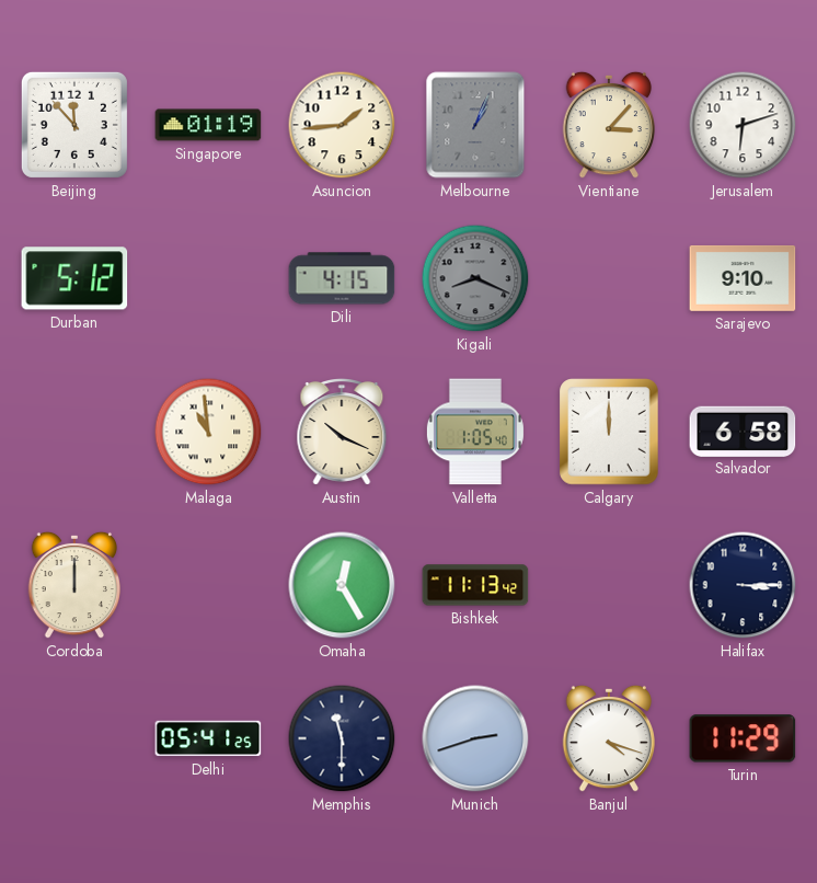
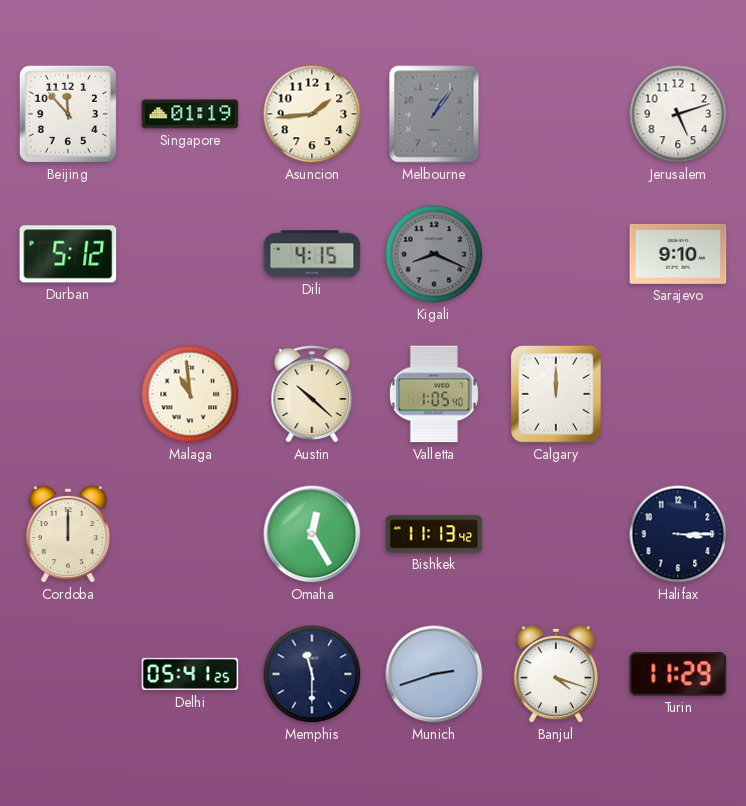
Melbourne: 1:04 -> 1:06
Vientiane: 3:07 -> none
Jerusalem: 6:12 -> 5:12
Austin: 10:19 -> 10:22
Salvador: 6:58 -> none
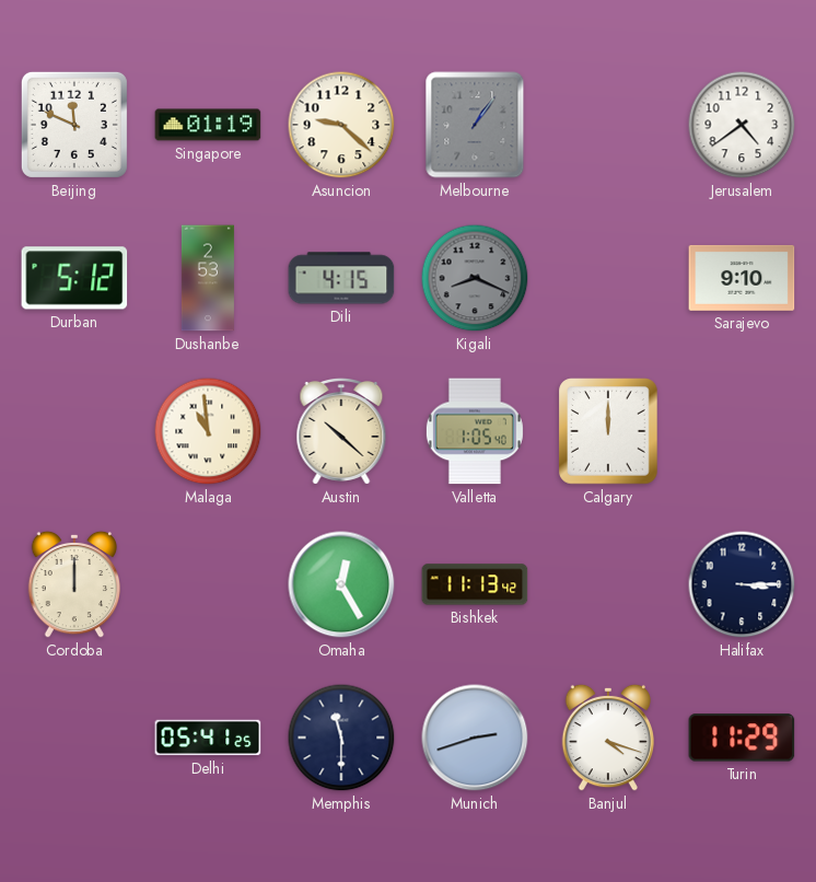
Beijing: 11:53 -> 11:49
Asuncion: 1:44 -> 9:22
Jerusalem: 5:12 -> 4:39
Dushanbe: none -> 2:53
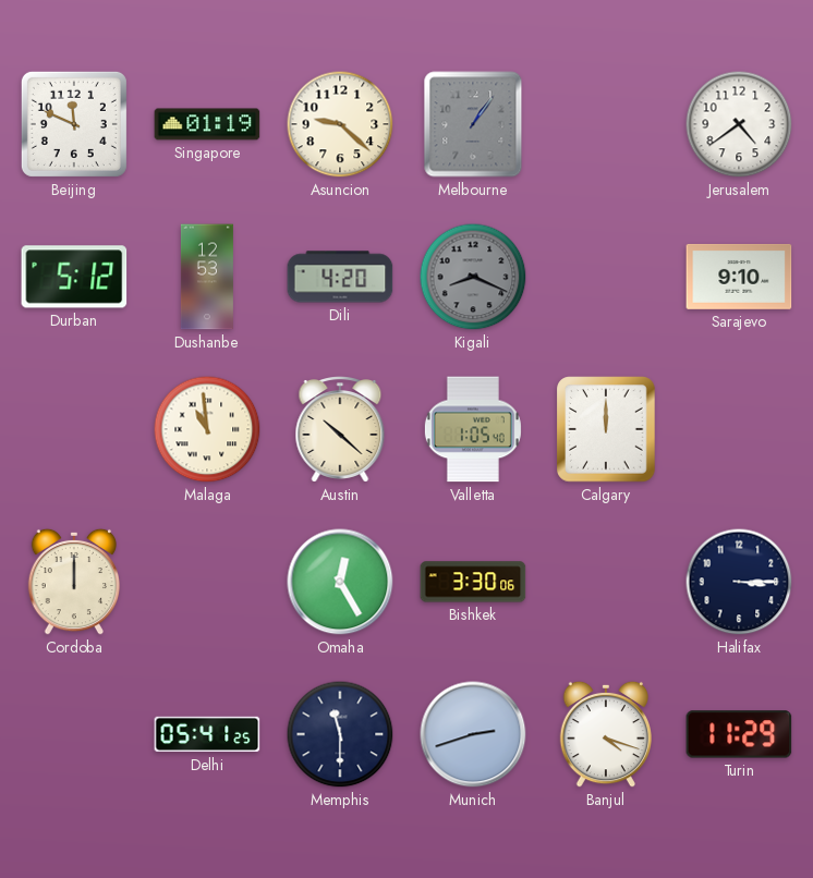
Dushanbe: 2:53 -> 12:53
Dili: 4:15 -> 4:20
Bishkek: 11:13 -> 3:30
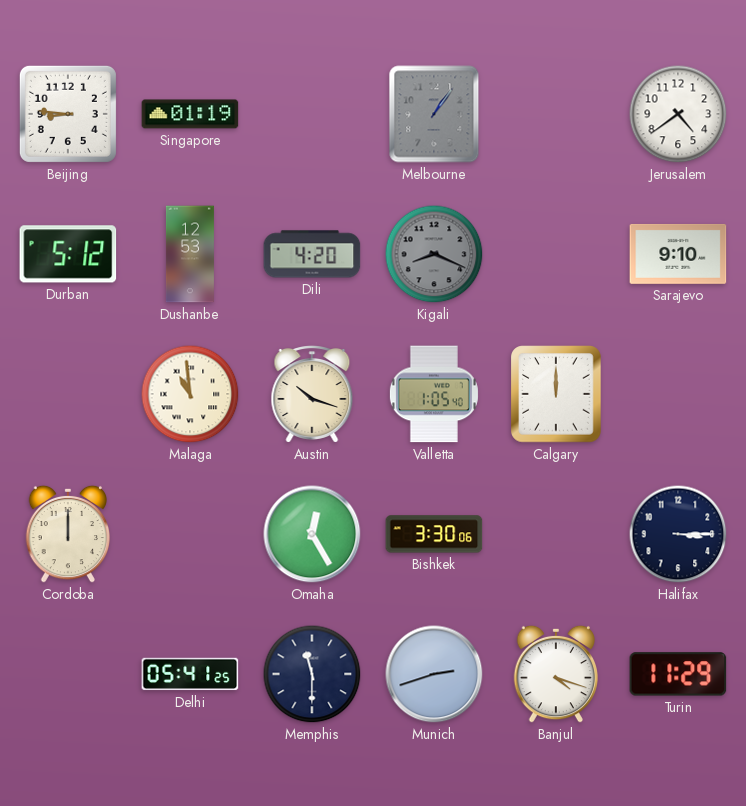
Beijing: 11:49 -> 8:46
Asuncion: 9:22 -> none
Austin: 10:22 -> 10:18
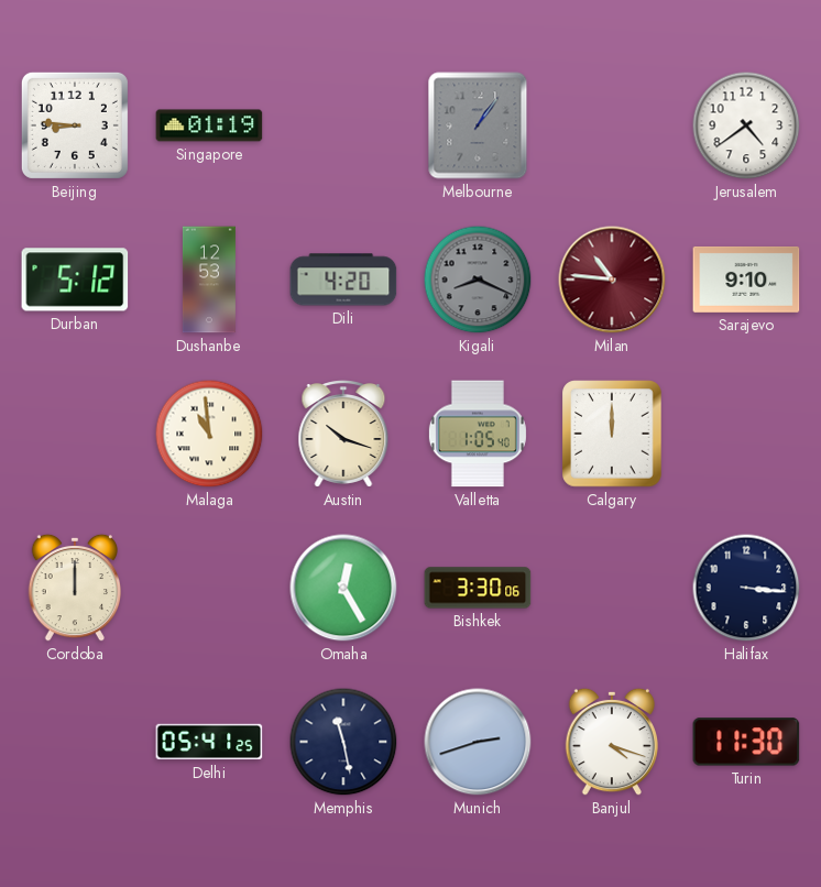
Milan: none -> 10:46
Halifax: 3:15 -> 3:16
Memphis: 11:30 -> 11:28
Turin: 11:29 -> 11:30
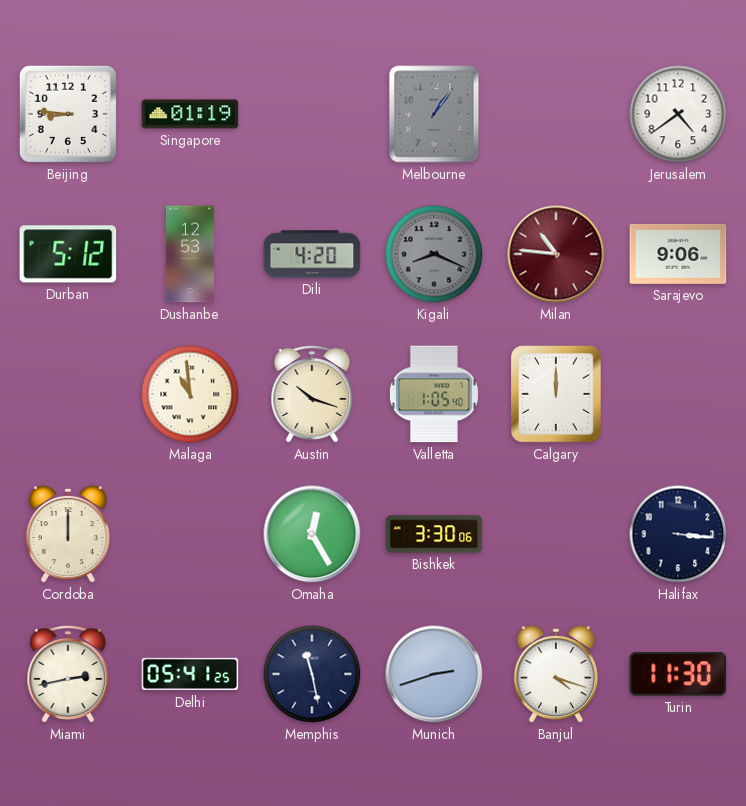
Sarajevo: 9:10 -> 9:06
Miami: none -> 2:43
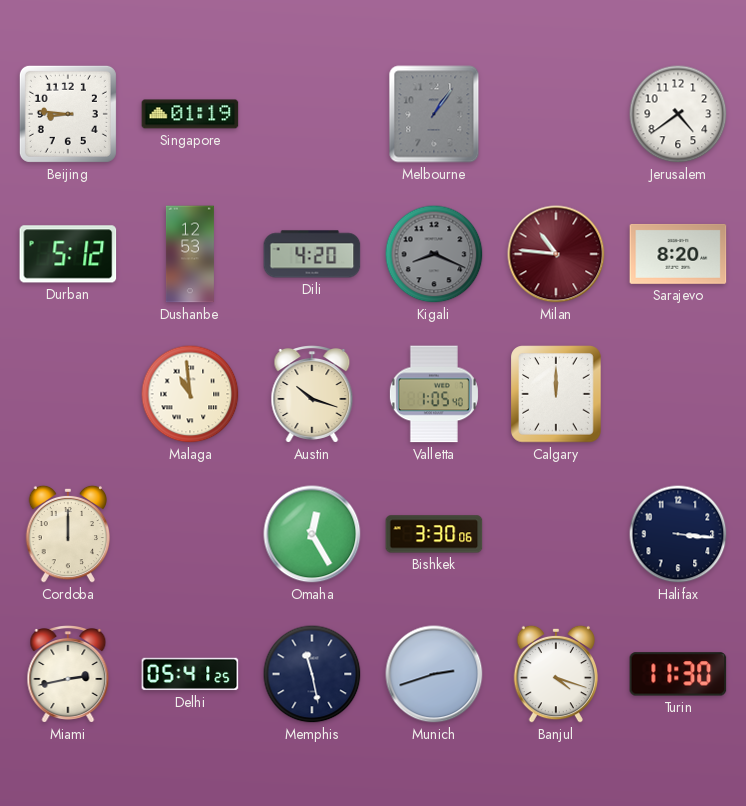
Sarajevo: 9:06 -> 8:20
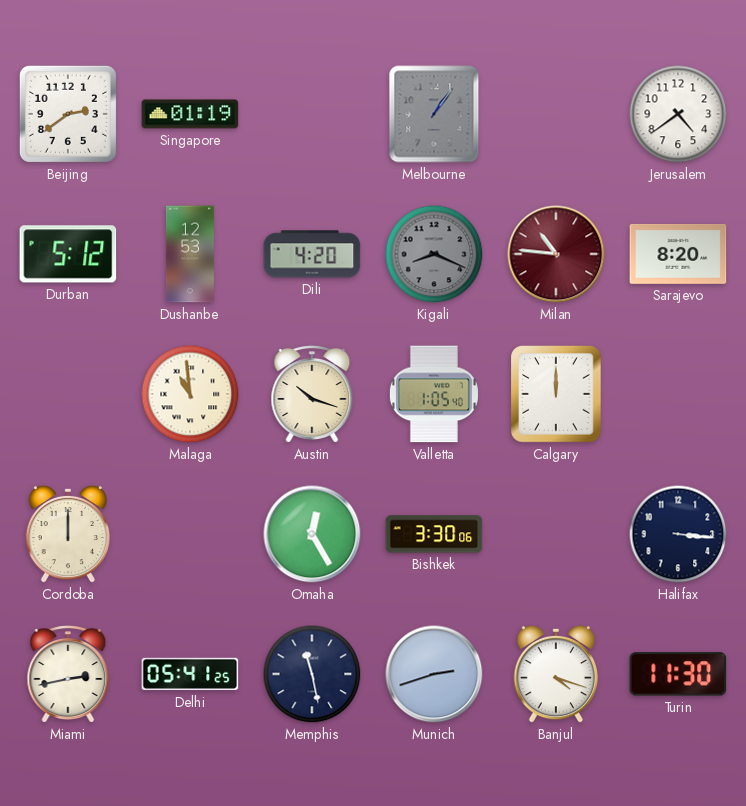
Beijing: 8:46 -> 2:39
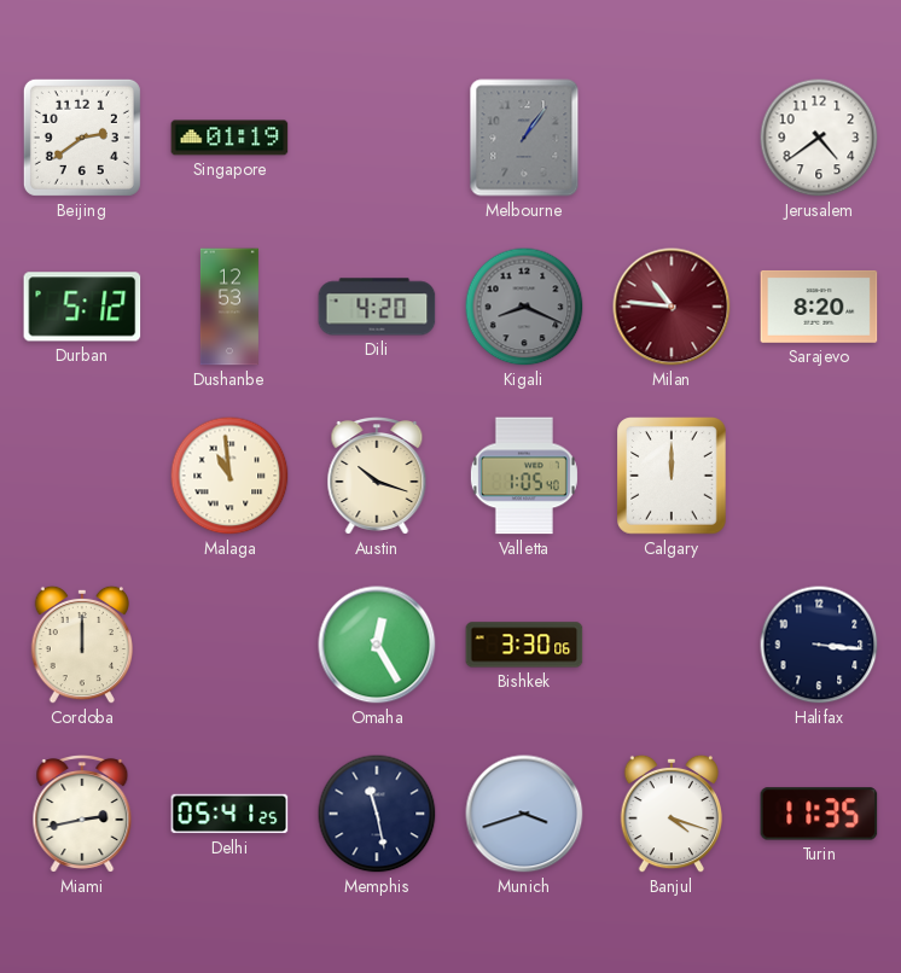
Munich: 2:42 -> 3:42
Turin: 11:30 -> 11:35
